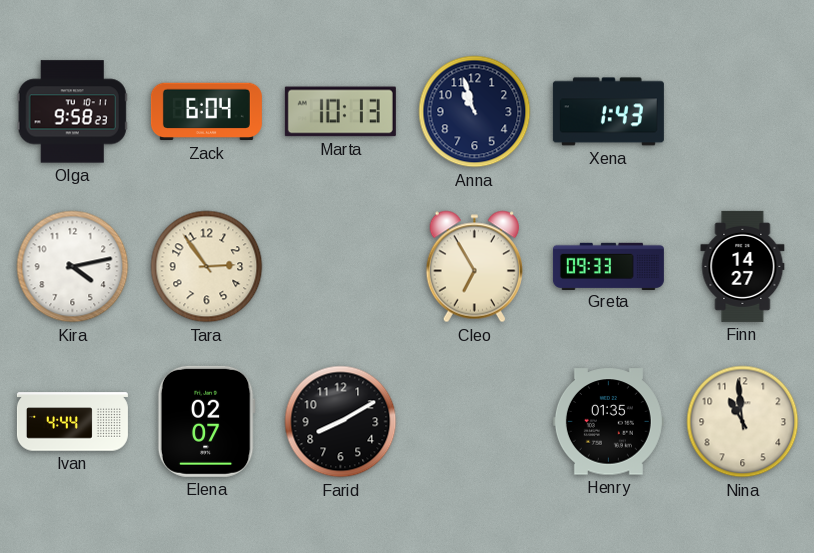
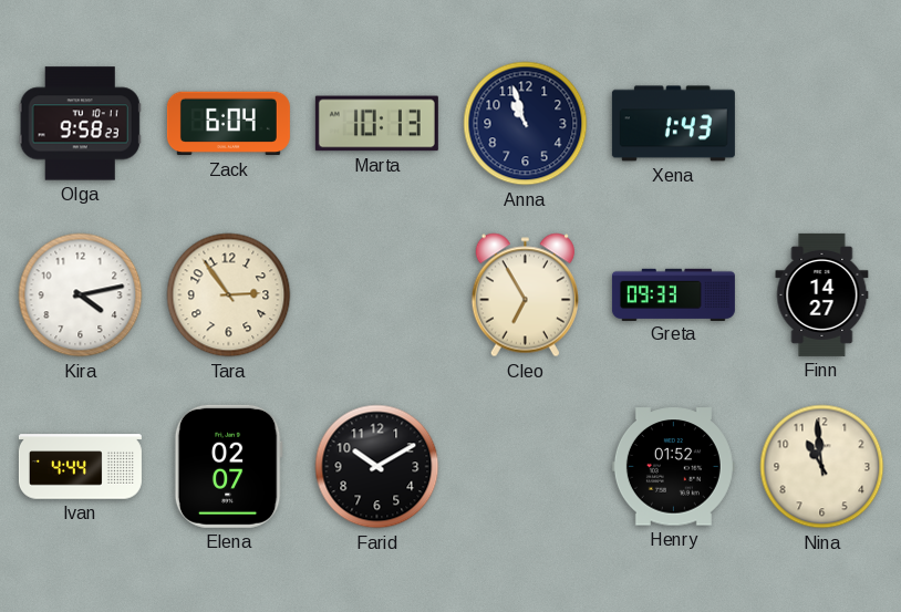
Farid: 8:10 -> 10:10
Henry: 01:35 -> 01:52
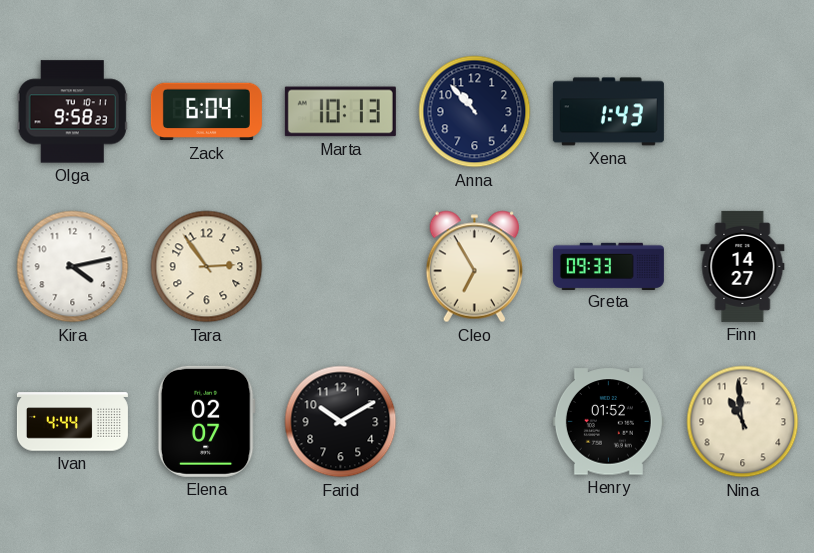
Anna: 10:57 -> 10:53
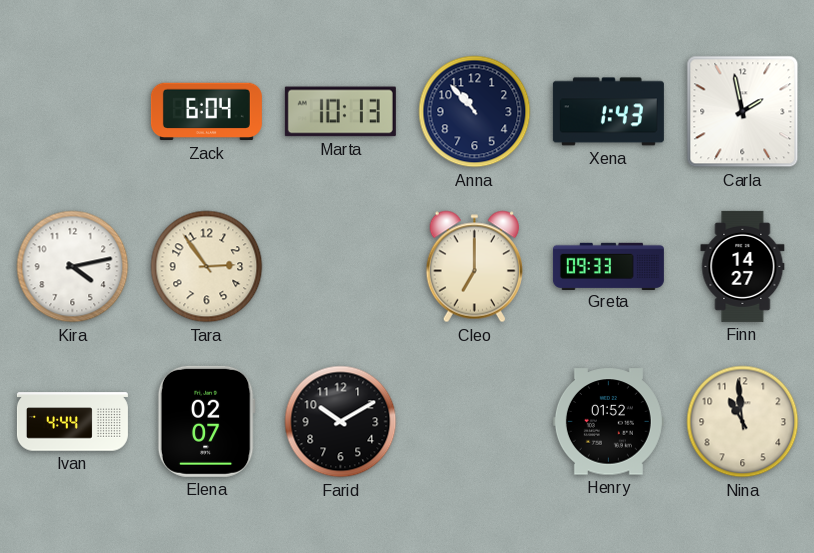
Olga: 9:58 -> none
Carla: none -> 1:58
Cleo: 6:55 -> 7:00
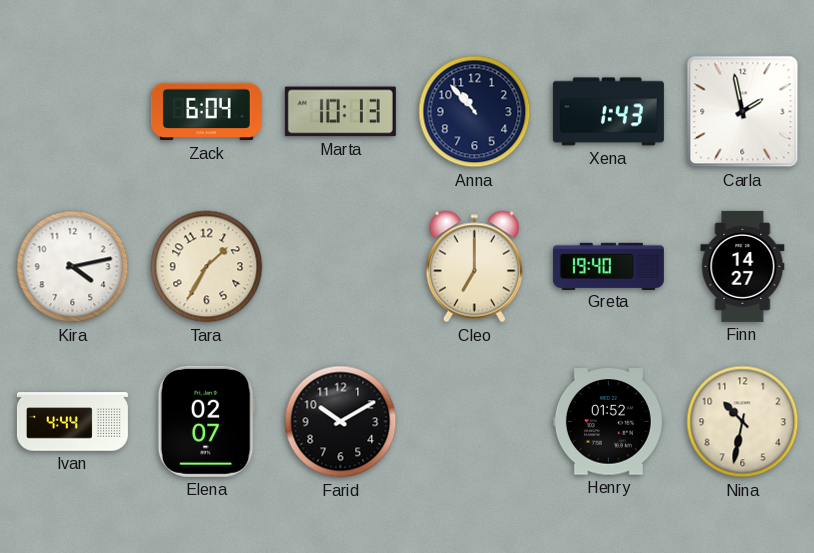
Tara: 2:54 -> 1:35
Greta: 09:33 -> 19:40
Nina: 10:59 -> 10:32
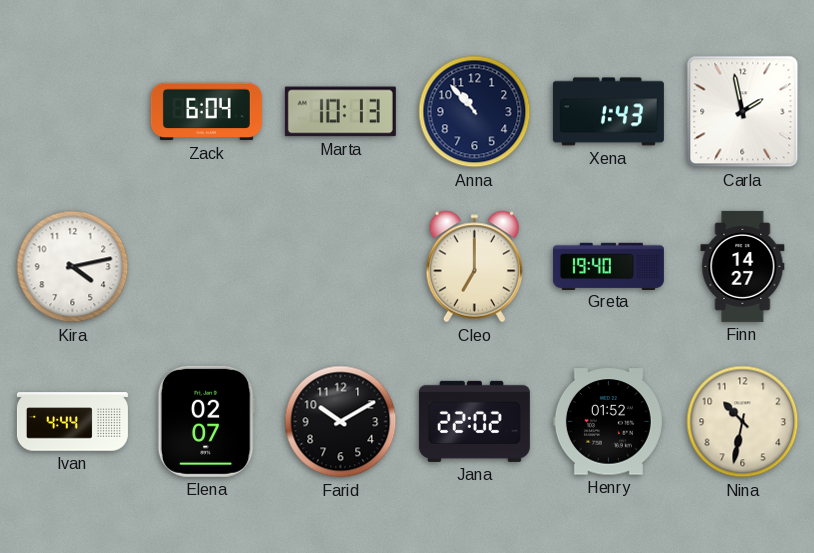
Tara: 1:35 -> none
Jana: none -> 22:02
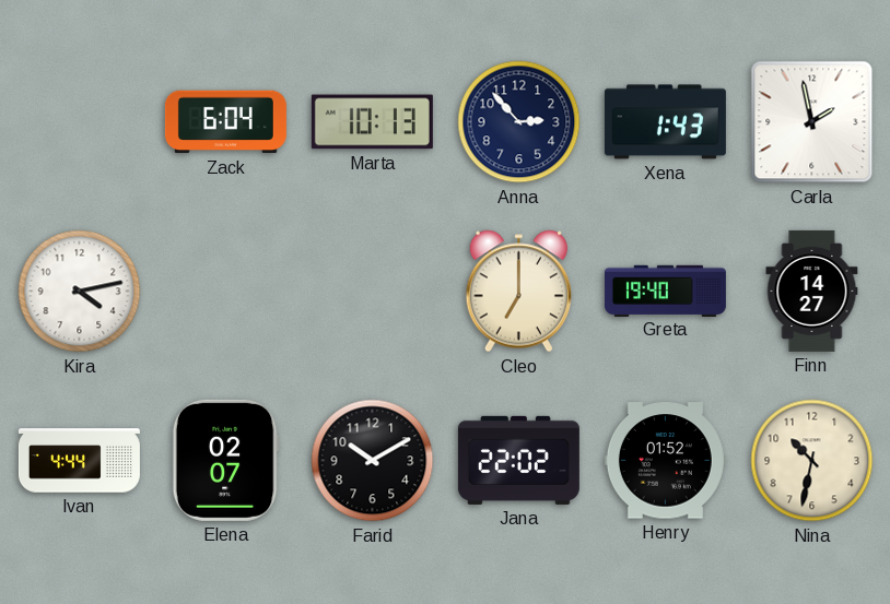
Anna: 10:53 -> 2:53
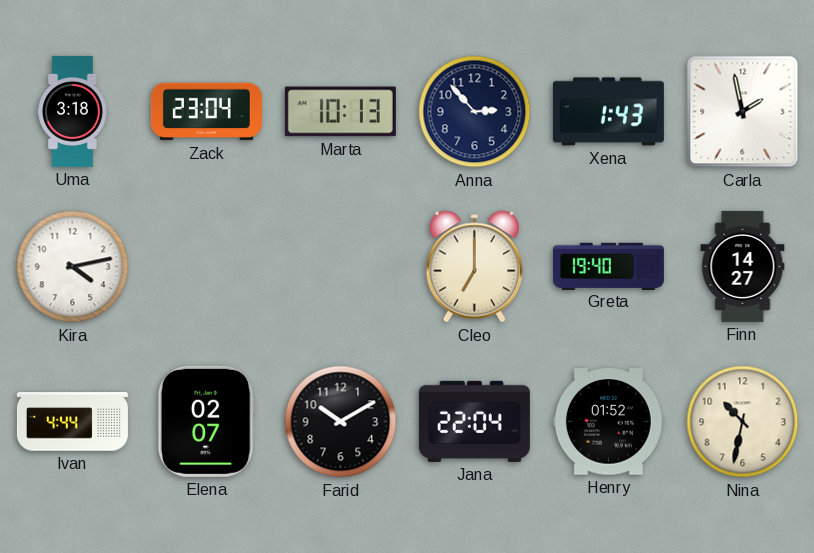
Uma: none -> 3:18
Zack: 6:04 -> 23:04
Jana: 22:02 -> 22:04
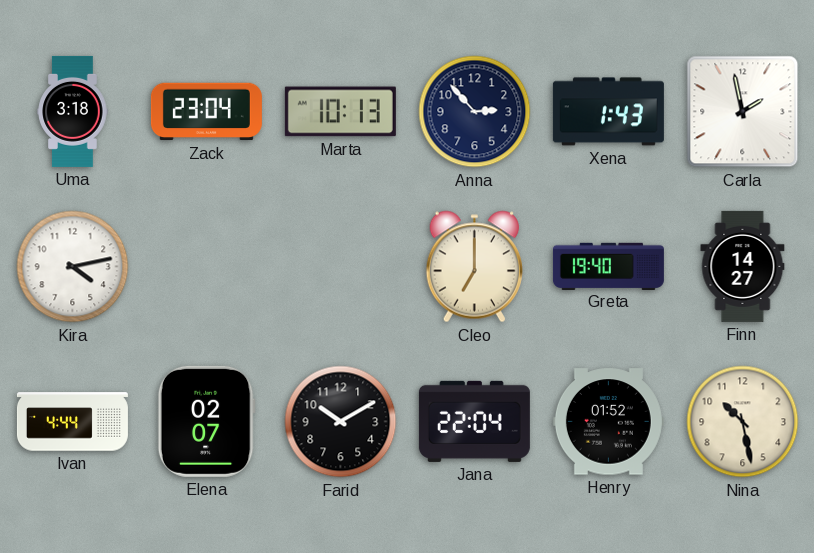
Nina: 10:32 -> 10:28
